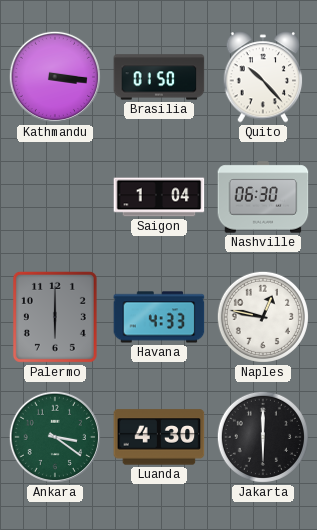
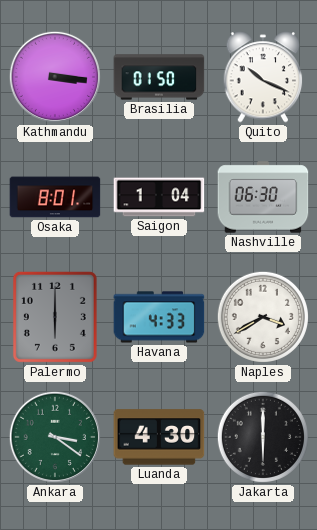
Quito: 10:23 -> 10:19
Osaka: none -> 8:01
Naples: 12:47 -> 3:40
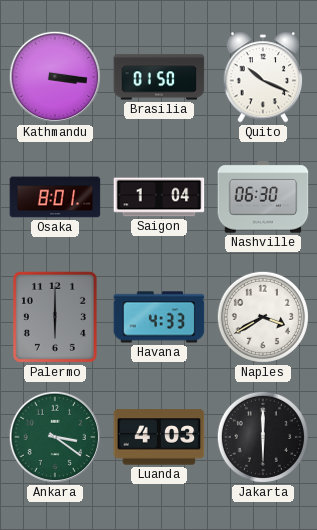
Luanda: 4:30 -> 4:03
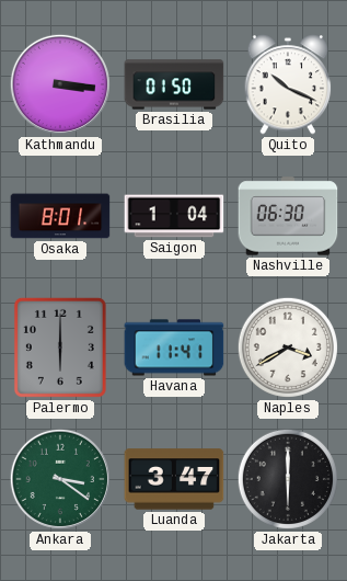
Havana: 4:33 -> 11:41
Luanda: 4:03 -> 3:47
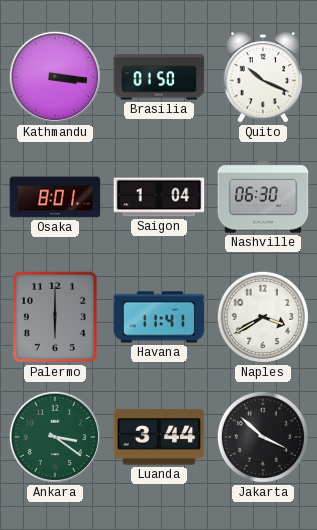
Luanda: 3:47 -> 3:44
Jakarta: 6:00 -> 3:52
